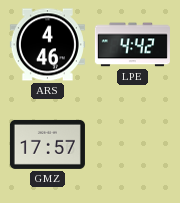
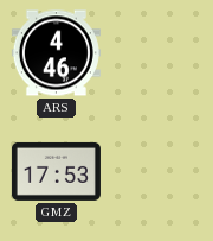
LPE: 4:42 -> none
GMZ: 17:57 -> 17:53
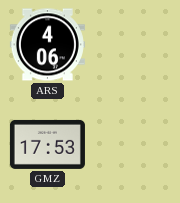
ARS: 4:46 -> 4:06
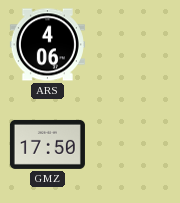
GMZ: 17:53 -> 17:50
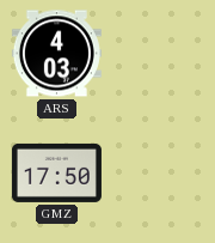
ARS: 4:06 -> 4:03
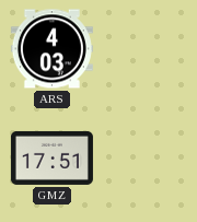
GMZ: 17:50 -> 17:51
